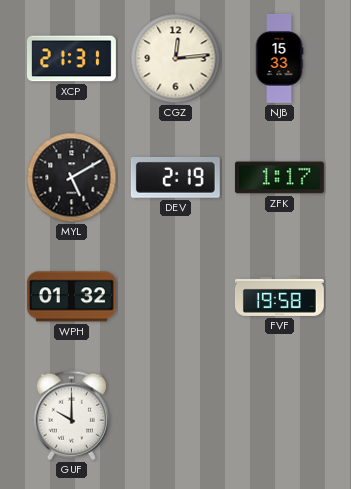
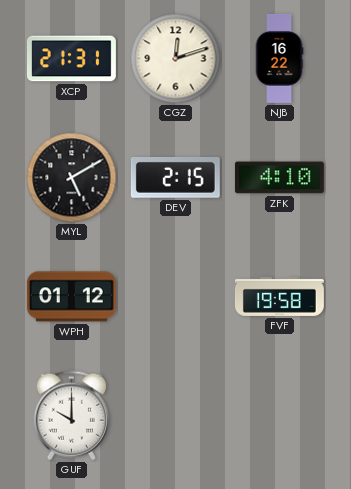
CGZ: 12:14 -> 12:12
NJB: 15:33 -> 16:22
DEV: 2:19 -> 2:15
ZFK: 1:17 -> 4:10
WPH: 01:32 -> 01:12
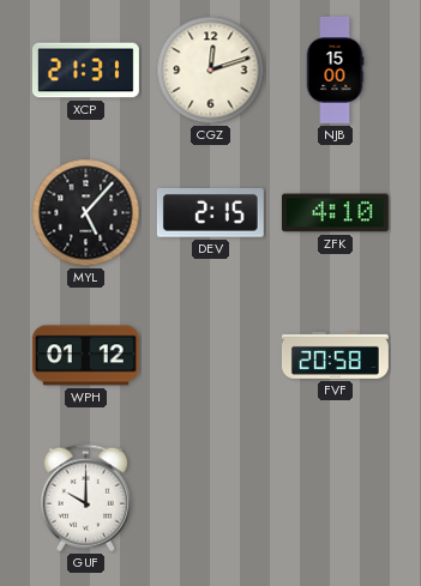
NJB: 16:22 -> 15:00
MYL: 5:10 -> 5:07
FVF: 19:58 -> 20:58
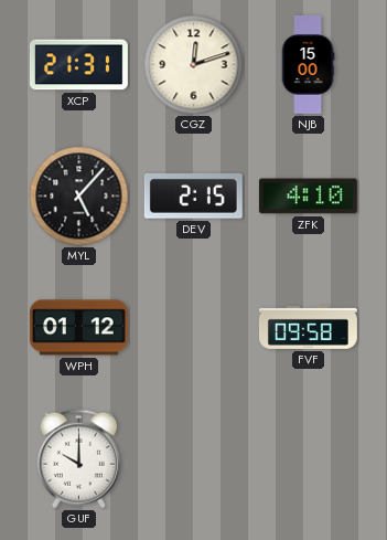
FVF: 20:58 -> 09:58
